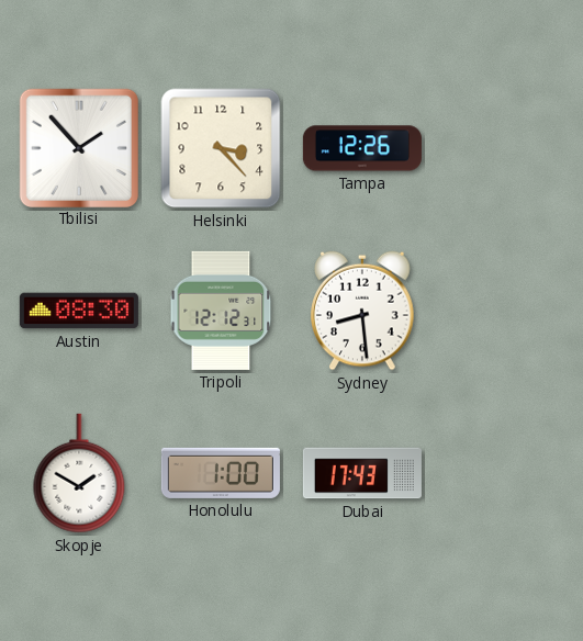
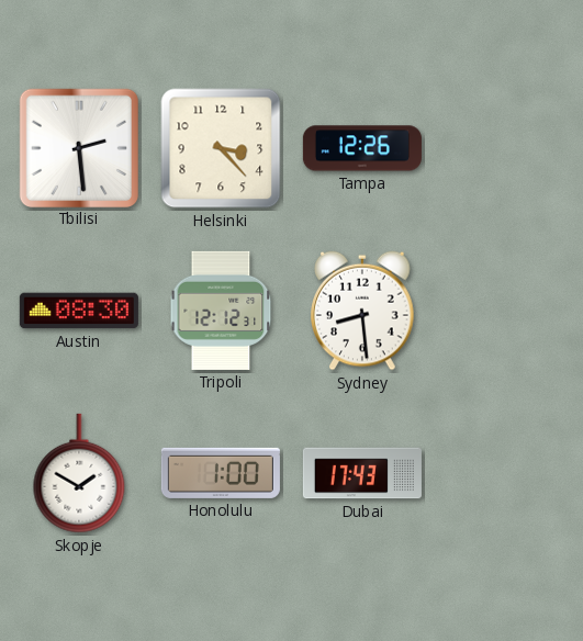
Tbilisi: 1:53 -> 2:29
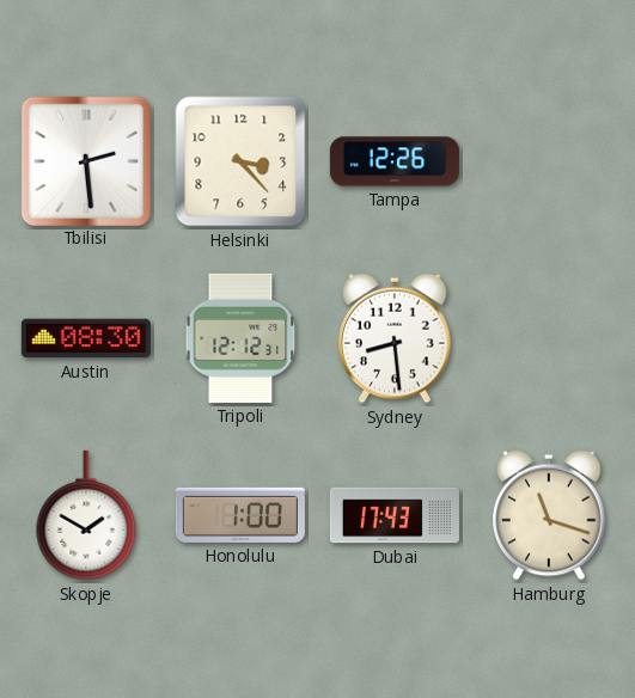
Hamburg: none -> 11:18
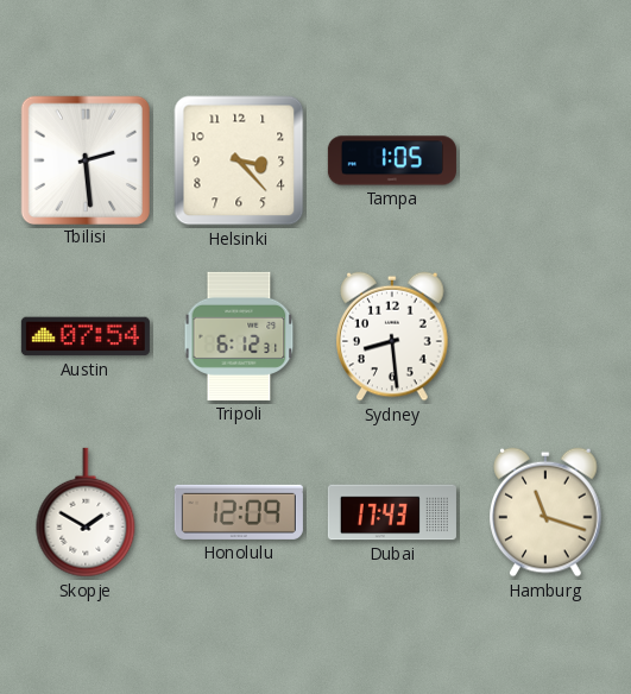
Tampa: 12:26 -> 1:05
Austin: 08:30 -> 07:54
Tripoli: 12:12 -> 6:12
Honolulu: 1:00 -> 12:09
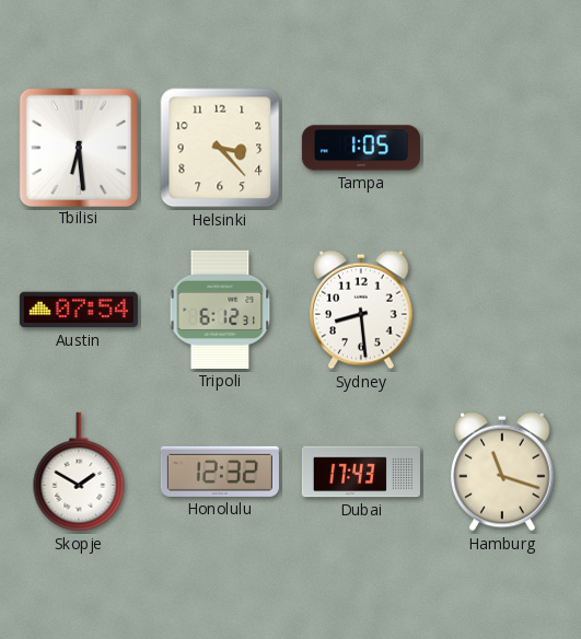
Tbilisi: 2:29 -> 6:29
Honolulu: 12:09 -> 12:32
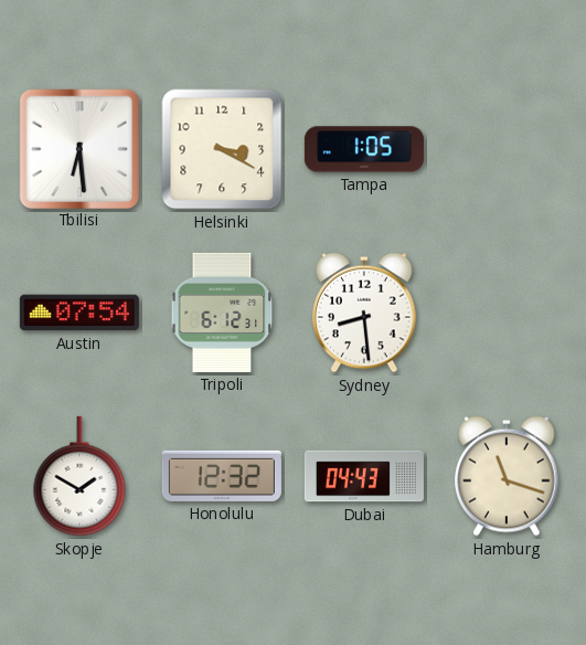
Helsinki: 3:23 -> 3:20
Dubai: 17:43 -> 04:43
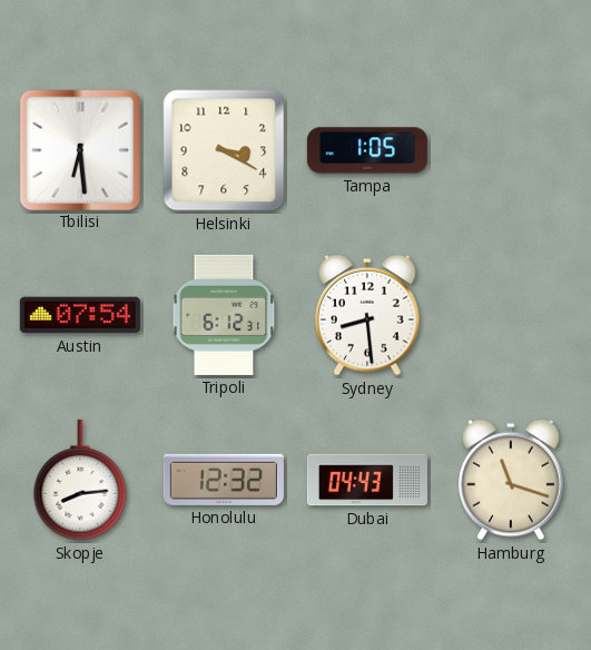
Skopje: 1:50 -> 8:14
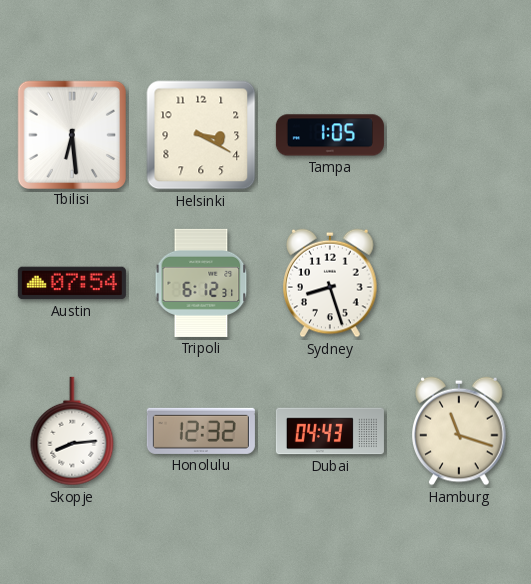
Sydney: 8:29 -> 8:27
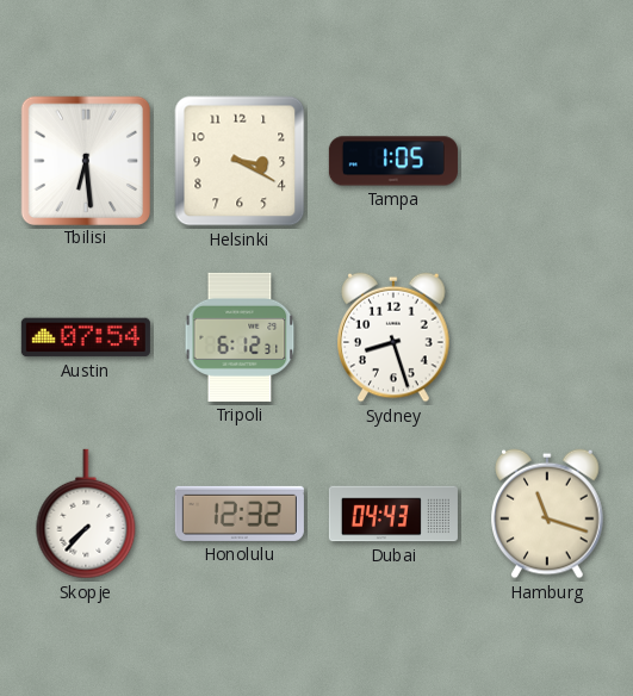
Skopje: 8:14 -> 7:37
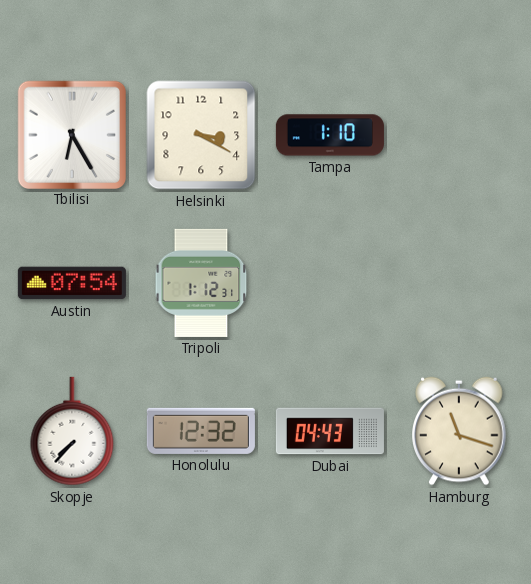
Tbilisi: 6:29 -> 6:25
Tampa: 1:05 -> 1:10
Tripoli: 6:12 -> 1:12
Sydney: 8:27 -> none
